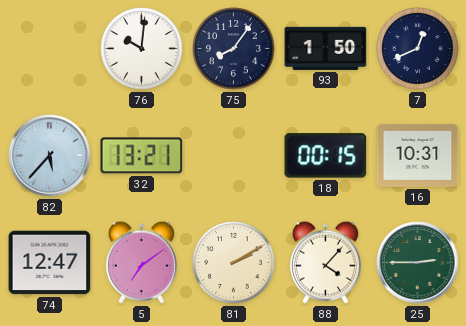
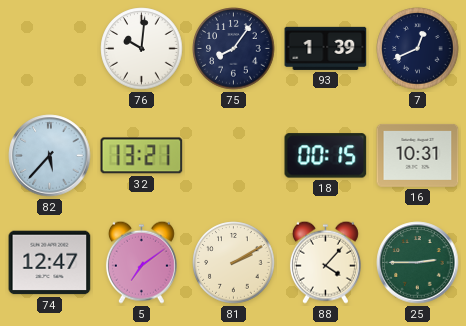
93: 1:50 -> 1:39
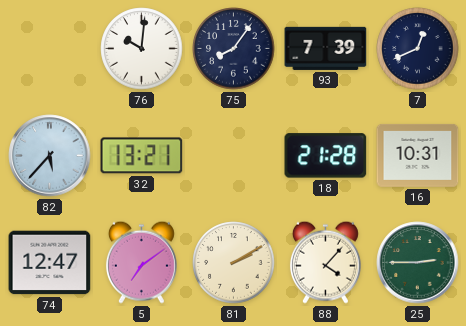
93: 1:39 -> 7:39
18: 00:15 -> 21:28
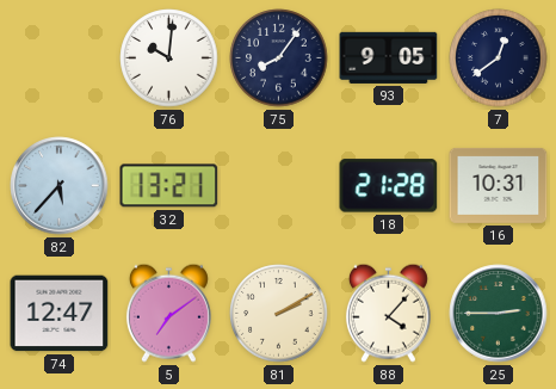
93: 7:39 -> 9:05
7: 12:41 -> 12:39
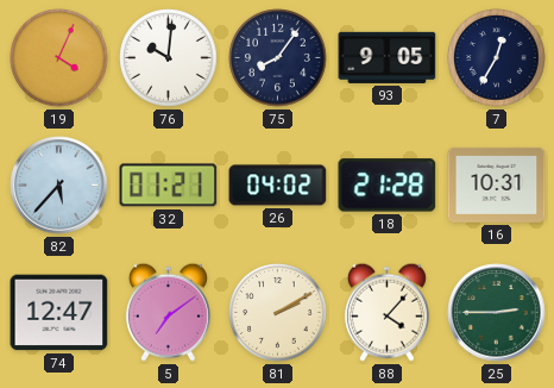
19: none -> 4:04
7: 12:39 -> 12:35
32: 13:21 -> 01:21
26: none -> 04:02
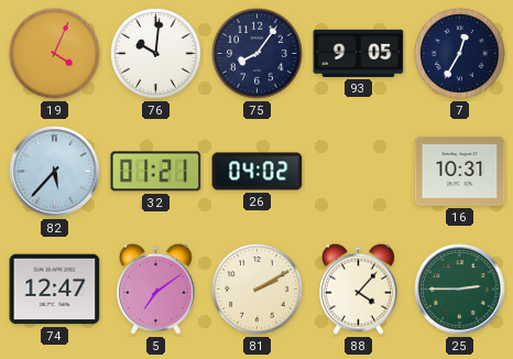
18: 21:28 -> none
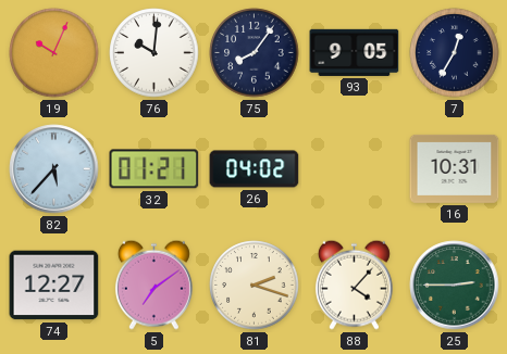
19: 4:04 -> 10:04
74: 12:47 -> 12:27
81: 2:10 -> 2:18
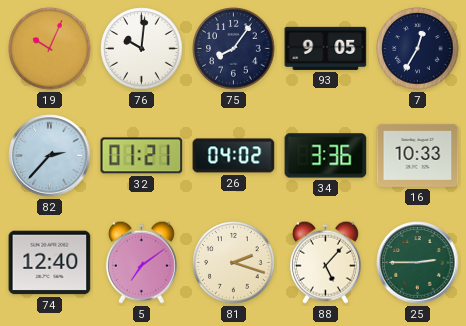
82: 5:37 -> 2:37
34: none -> 3:36
16: 10:31 -> 10:33
74: 12:27 -> 12:40
88: 4:07 -> 5:07
